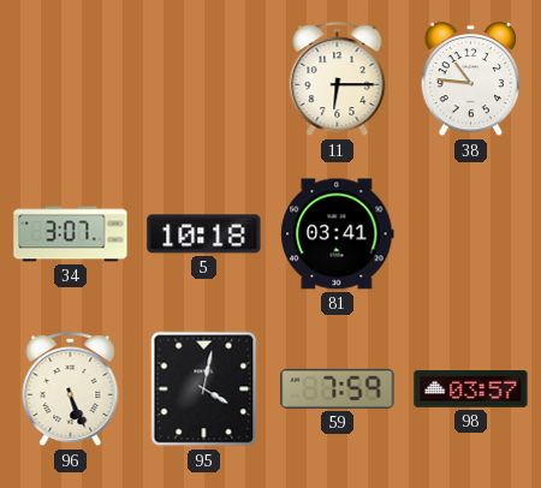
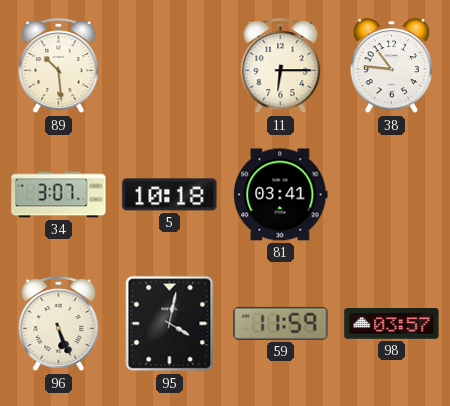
89: none -> 10:29
59: 7:59 -> 11:59
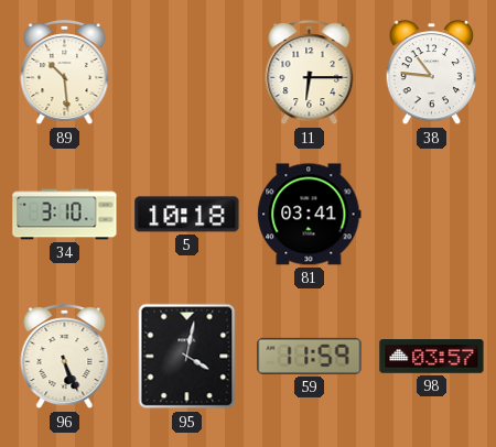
34: 3:07 -> 3:10
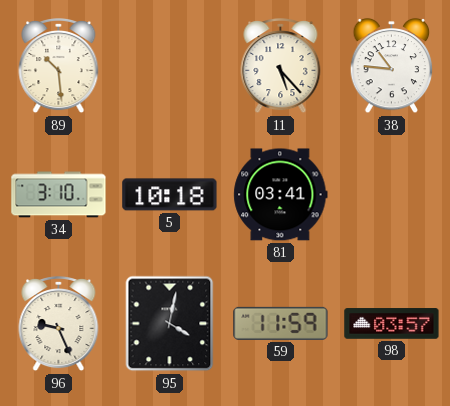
11: 6:15 -> 5:23
96: 5:26 -> 9:26
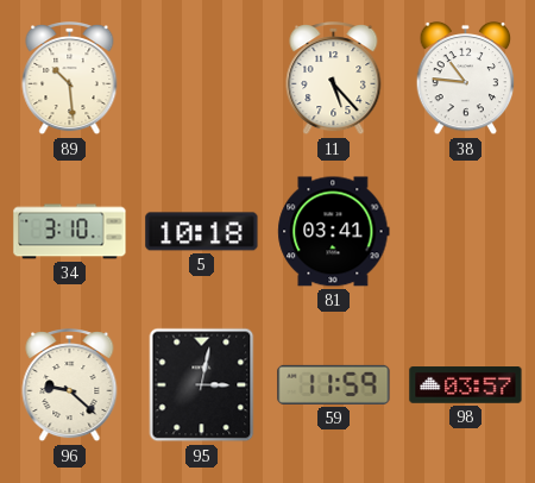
96: 9:26 -> 9:22
95: 4:02 -> 3:02
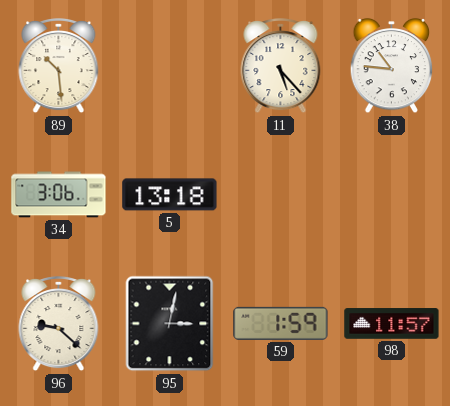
34: 3:10 -> 3:06
5: 10:18 -> 13:18
81: 03:41 -> none
59: 11:59 -> 1:59
98: 03:57 -> 11:57
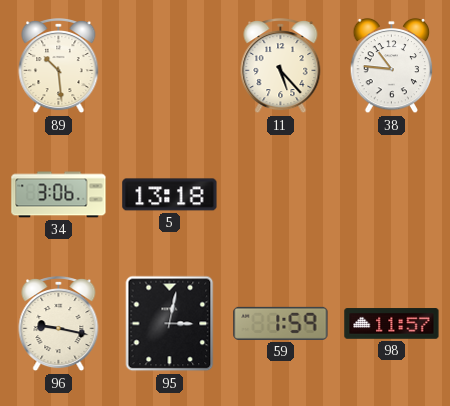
96: 9:22 -> 9:17
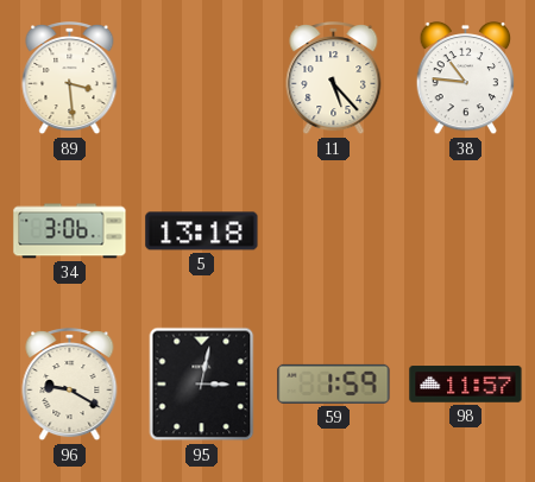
89: 10:29 -> 3:29
96: 9:17 -> 9:20
